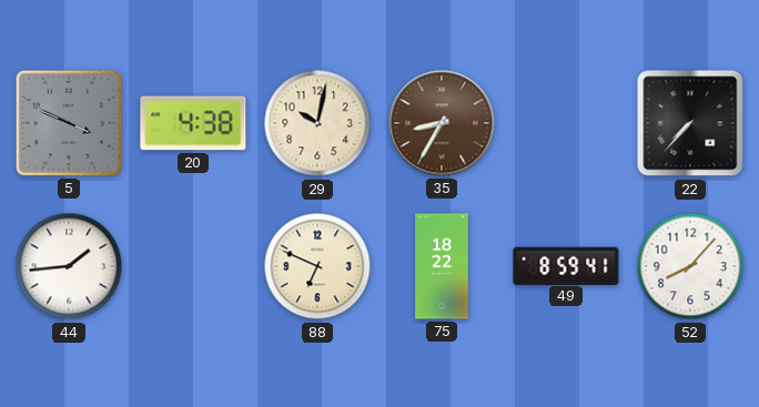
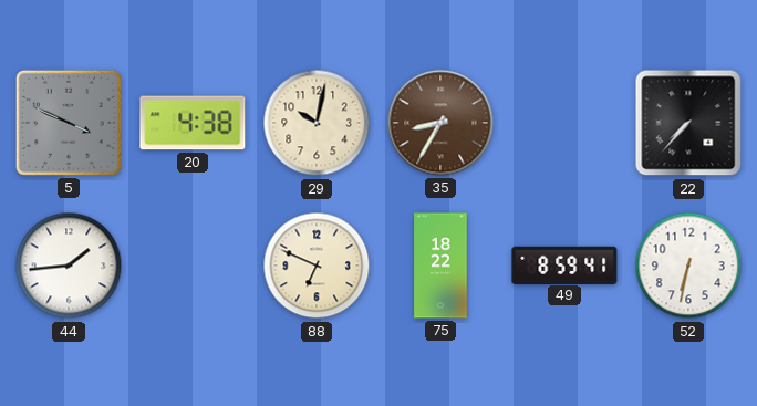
52: 8:07 -> 6:32
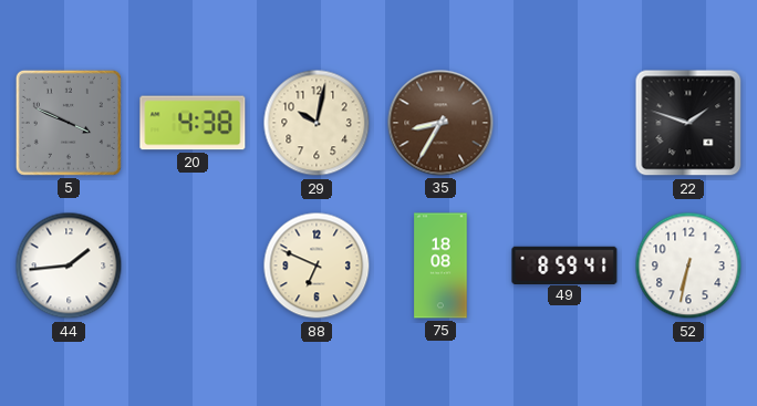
22: 7:37 -> 1:48
75: 18:22 -> 18:08
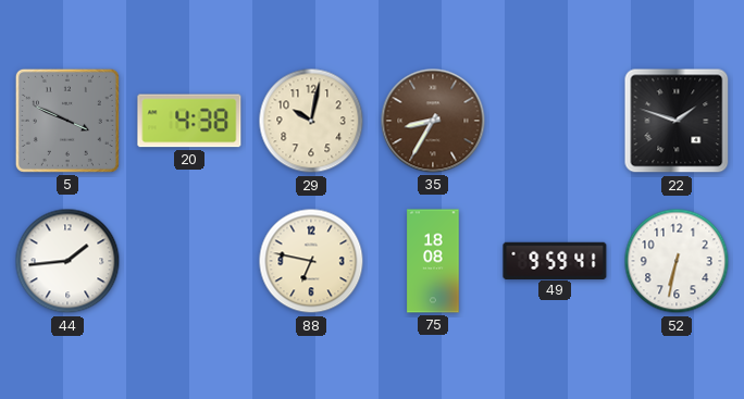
88: 6:49 -> 6:47
49: 8:59 -> 9:59
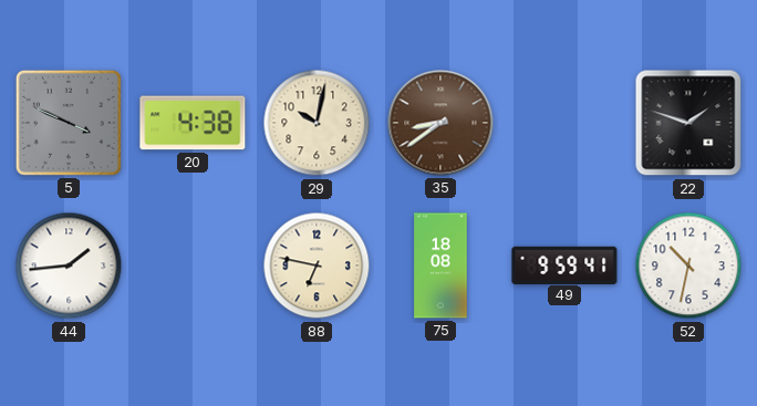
35: 8:35 -> 8:39
52: 6:32 -> 10:32
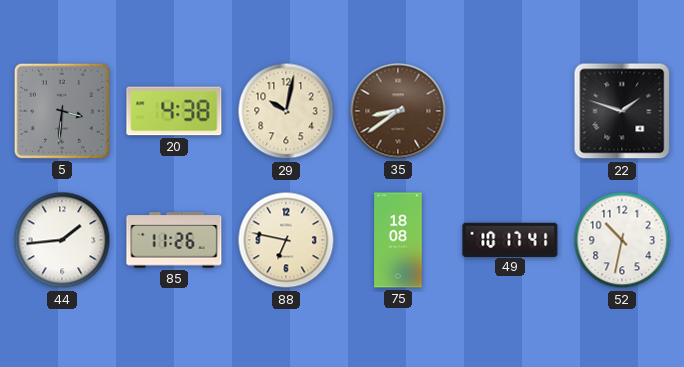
5: 3:49 -> 3:31
85: none -> 11:26
49: 9:59 -> 10:17
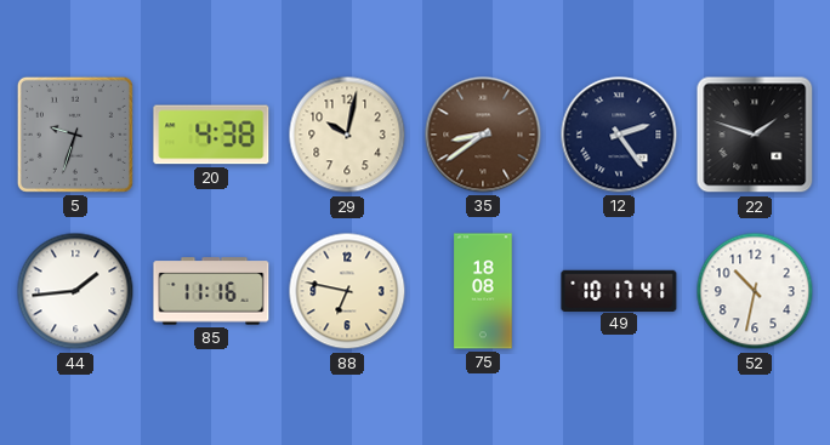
5: 3:31 -> 9:33
12: none -> 2:24
85: 11:26 -> 11:16
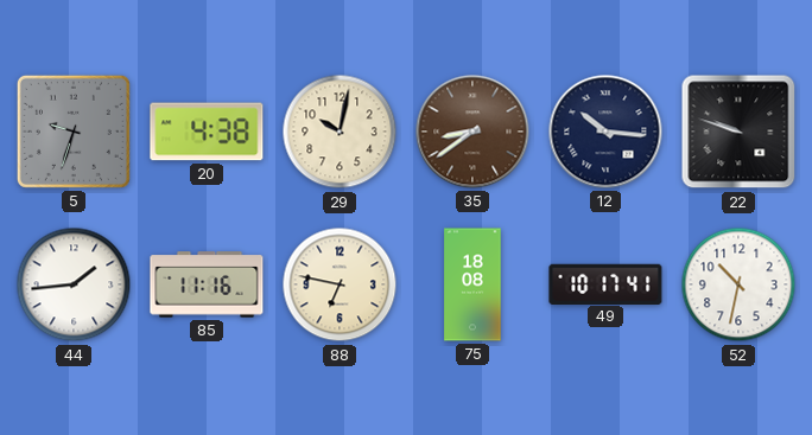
12: 2:24 -> 10:16
22: 1:48 -> 9:48
